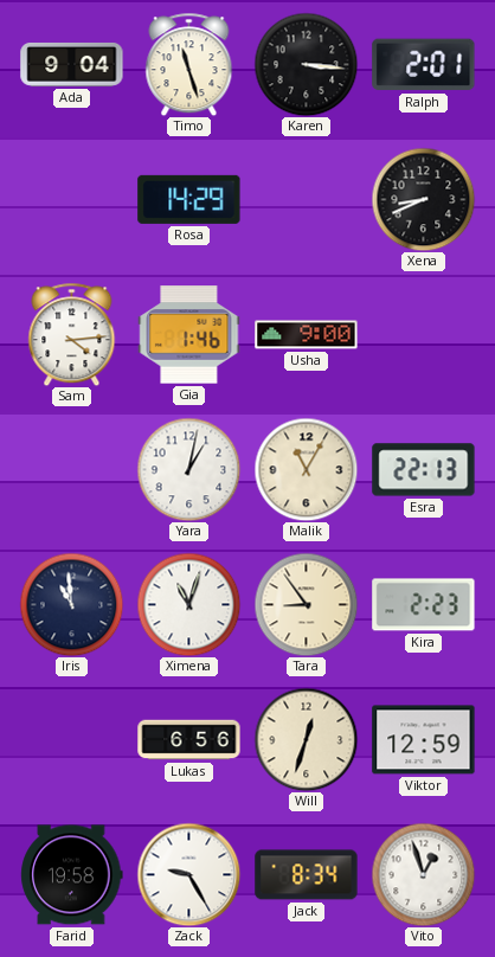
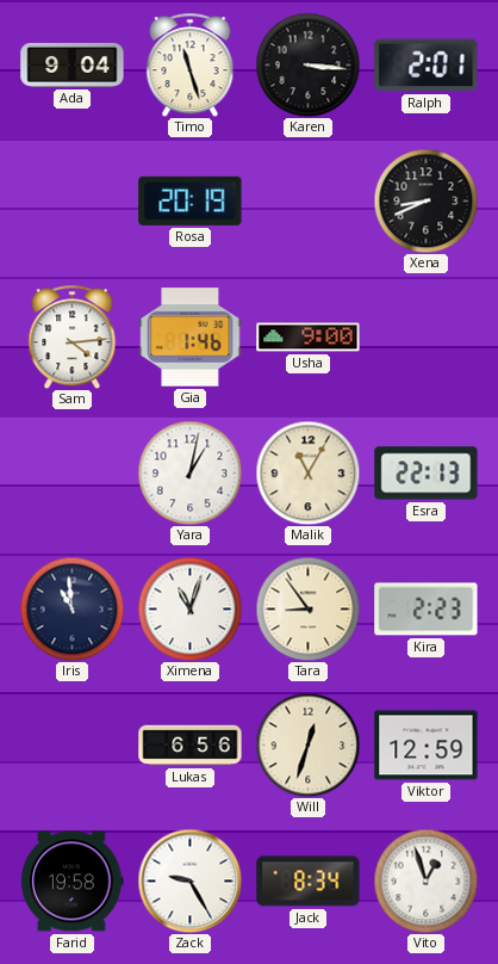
Rosa: 14:29 -> 20:19
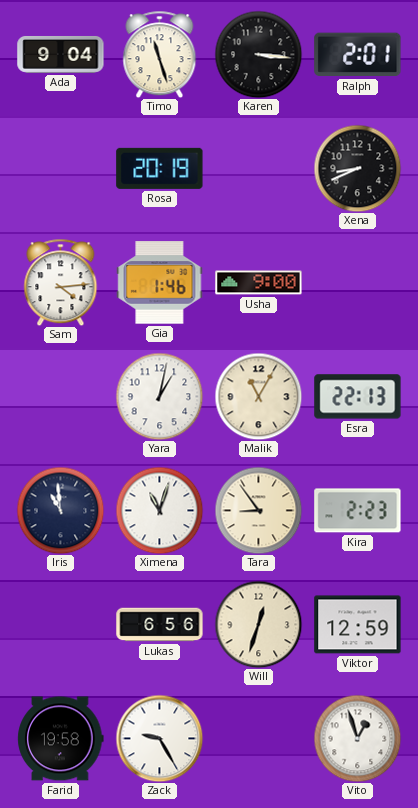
Jack: 8:34 -> none
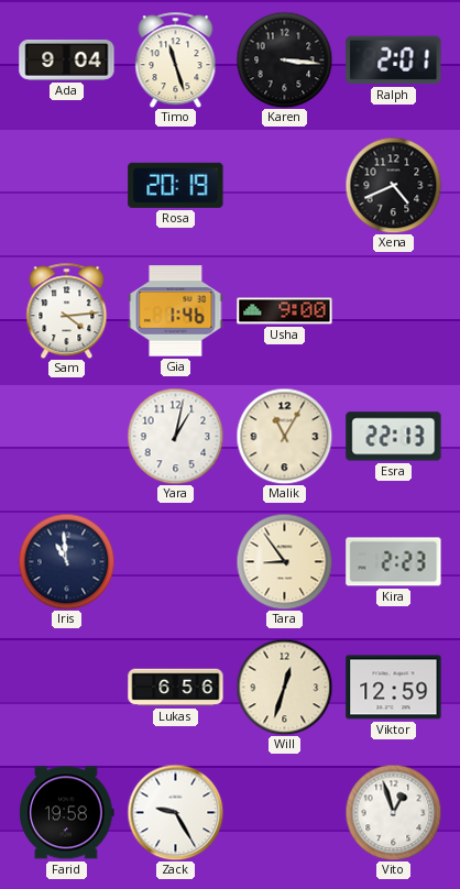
Xena: 8:41 -> 4:41
Ximena: 11:03 -> none
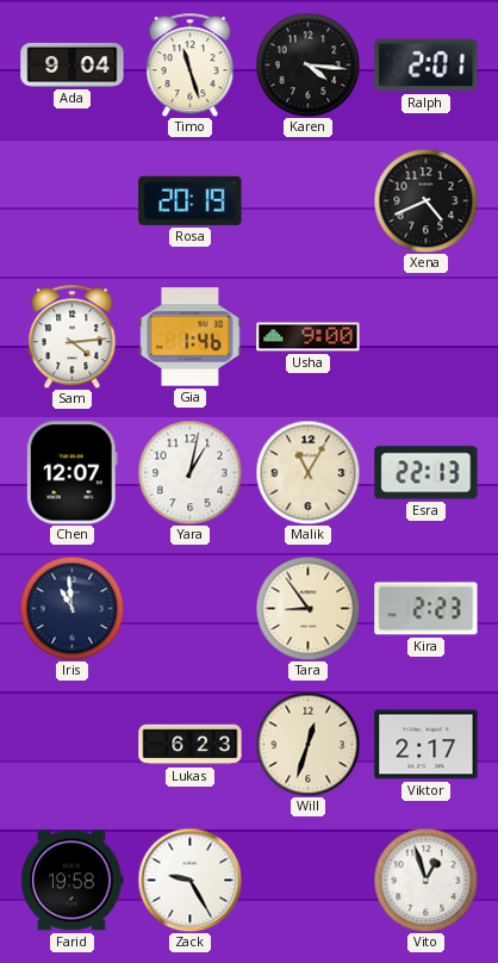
Karen: 3:16 -> 4:16
Chen: none -> 12:07
Lukas: 6:56 -> 6:23
Viktor: 12:59 -> 2:17
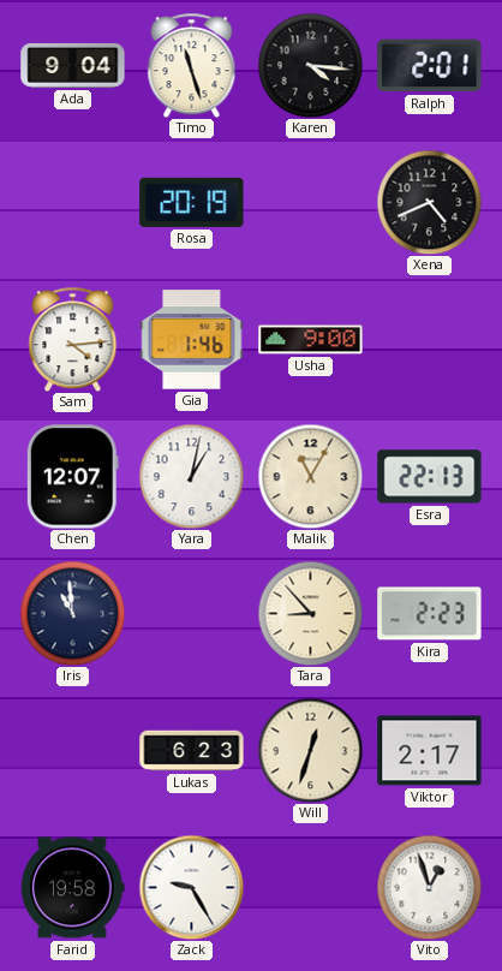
Tara: 8:54 -> 8:53
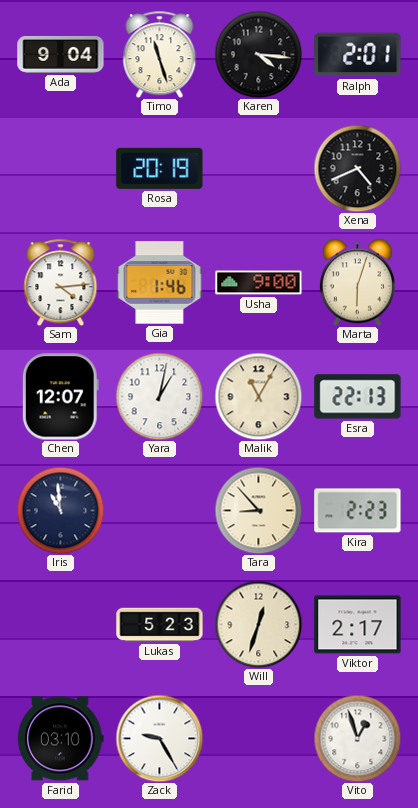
Marta: none -> 6:03
Lukas: 6:23 -> 5:23
Farid: 19:58 -> 03:10
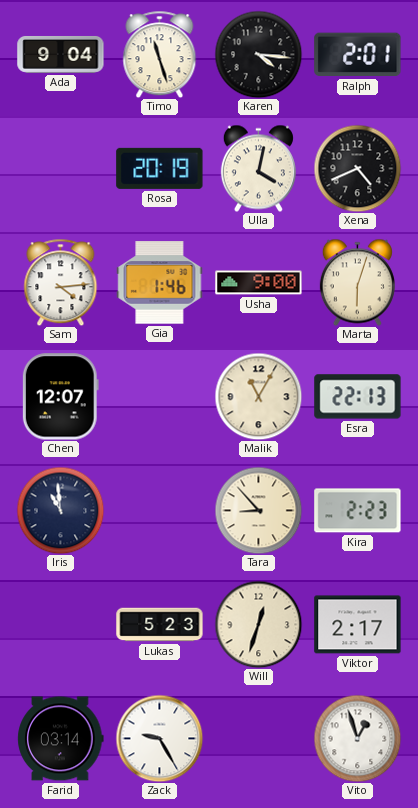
Ulla: none -> 4:02
Yara: 1:02 -> none
Farid: 03:10 -> 03:14
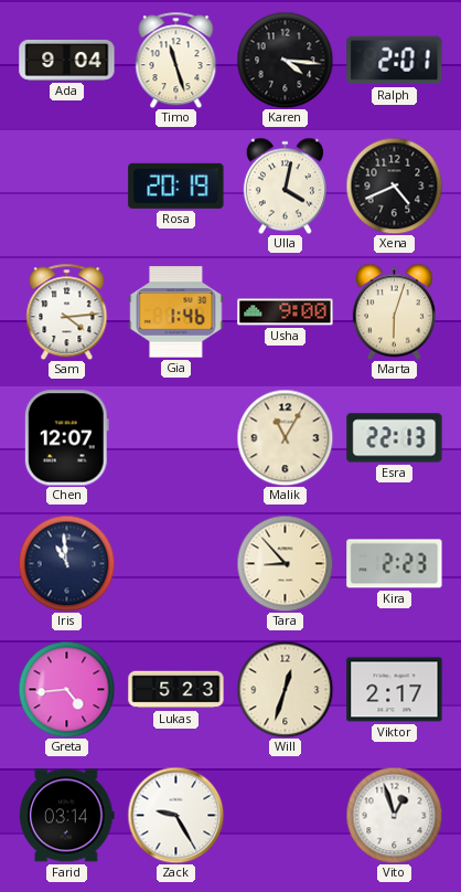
Greta: none -> 4:44
